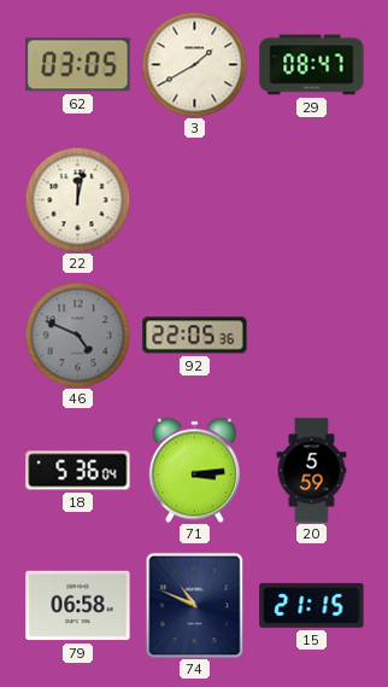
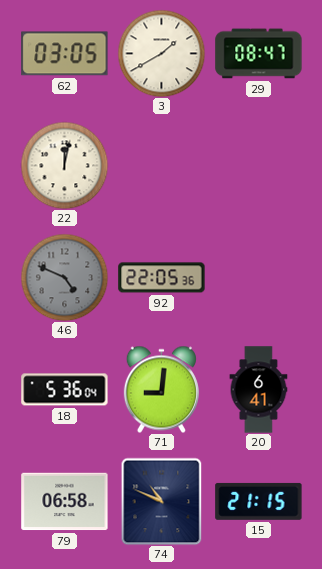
71: 3:14 -> 9:01
20: 5:59 -> 6:41
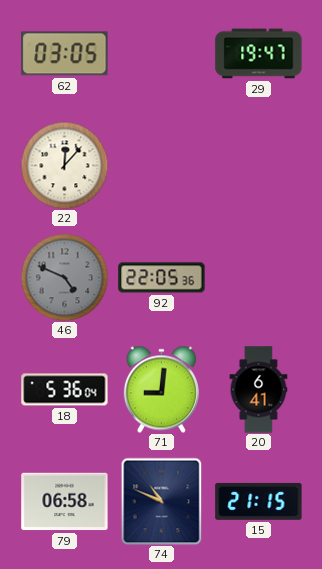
3: 1:40 -> none
29: 08:47 -> 19:47
22: 12:02 -> 12:07
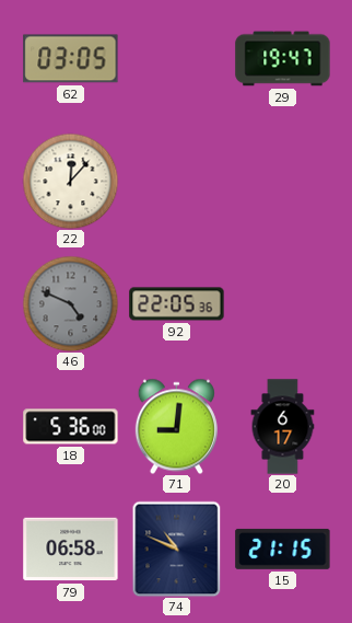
18: 5:36:04 -> 5:36:00
20: 6:41 -> 6:17
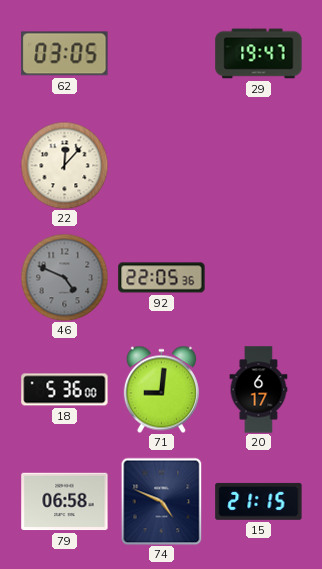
74: 10:49 -> 4:49
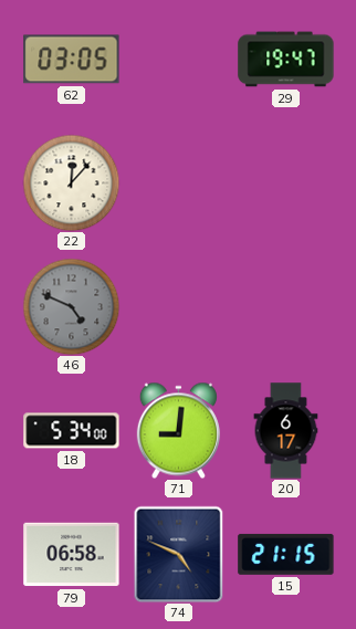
92: 22:05 -> none
18: 5:36 -> 5:34
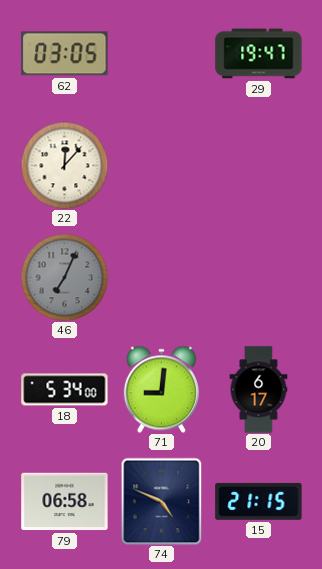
46: 4:49 -> 7:04
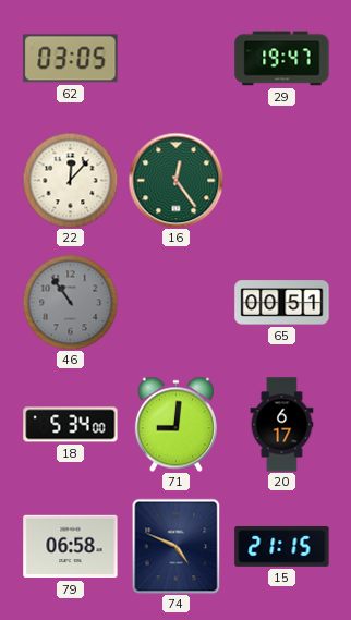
16: none -> 12:24
46: 7:04 -> 10:54
65: none -> 00:51
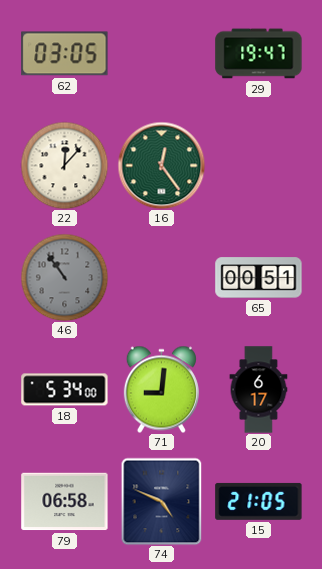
15: 21:15 -> 21:05
